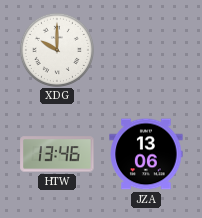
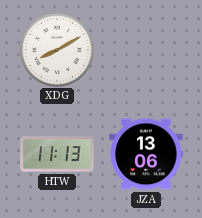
XDG: 10:00 -> 8:10
HTW: 13:46 -> 11:13
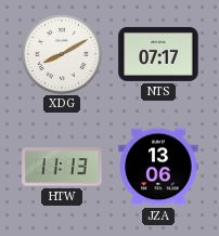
NTS: none -> 07:17
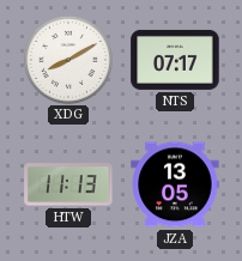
JZA: 13:06 -> 13:05
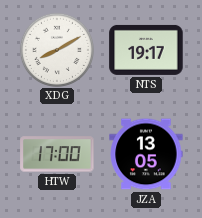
NTS: 07:17 -> 19:17
HTW: 11:13 -> 17:00
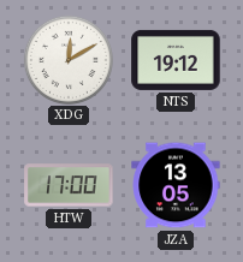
XDG: 8:10 -> 12:10
NTS: 19:17 -> 19:12
